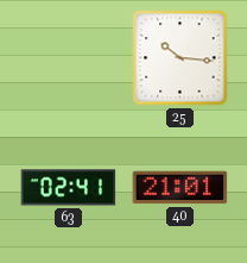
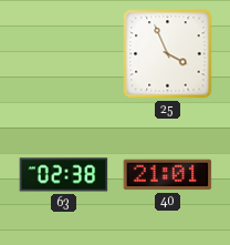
25: 10:16 -> 3:56
63: 02:41 -> 02:38
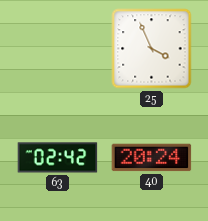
63: 02:38 -> 02:42
40: 21:01 -> 20:24
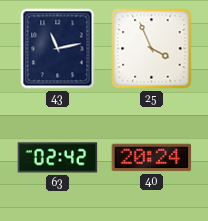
43: none -> 11:13
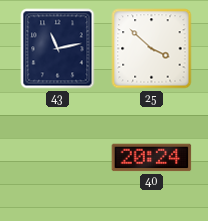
25: 3:56 -> 3:52
63: 02:42 -> none
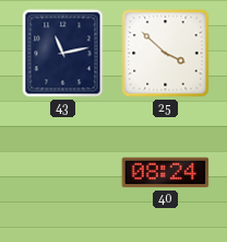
40: 20:24 -> 08:24
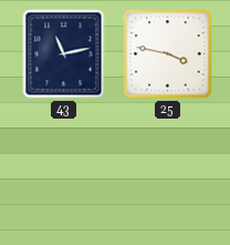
25: 3:52 -> 3:47
40: 08:24 -> none
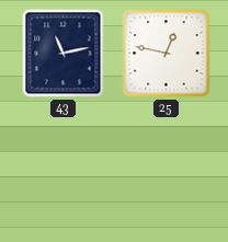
25: 3:47 -> 12:47
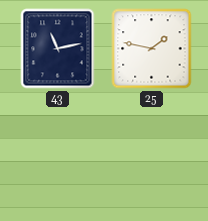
25: 12:47 -> 1:47
